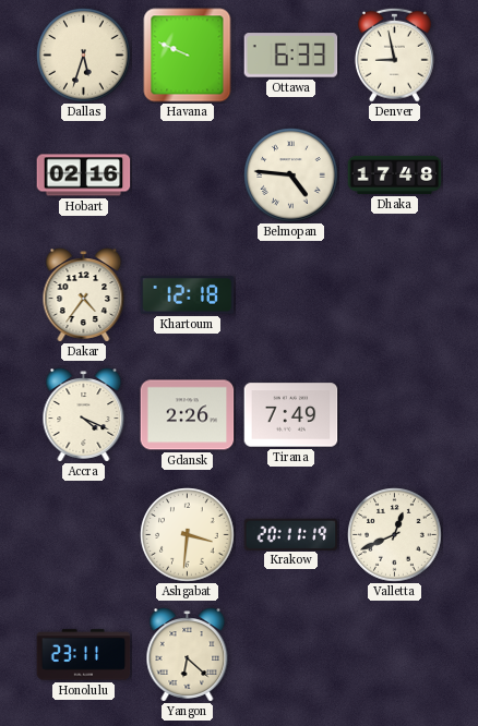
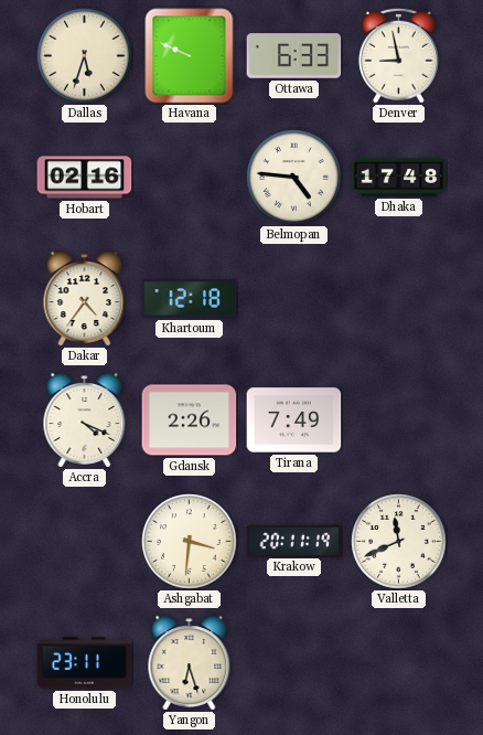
Valletta: 12:41 -> 11:41
Yangon: 6:22 -> 6:27
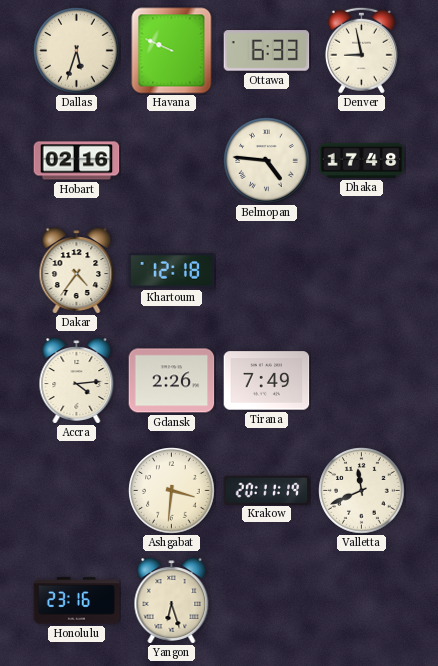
Accra: 4:19 -> 4:14
Honolulu: 23:11 -> 23:16
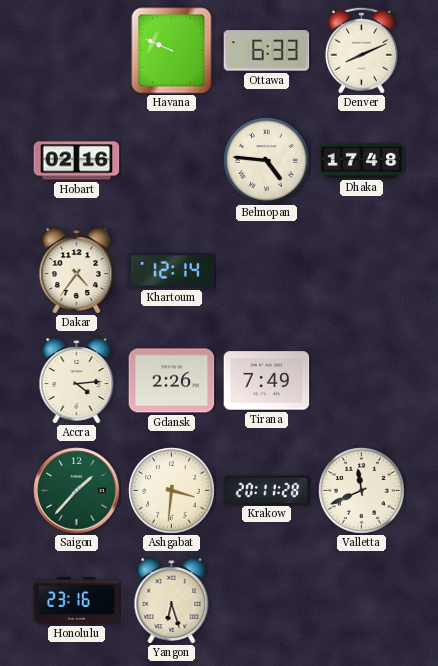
Dallas: 5:33 -> none
Denver: 8:58 -> 8:11
Khartoum: 12:18 -> 12:14
Saigon: none -> 1:37
Krakow: 20:11:19 -> 20:11:28
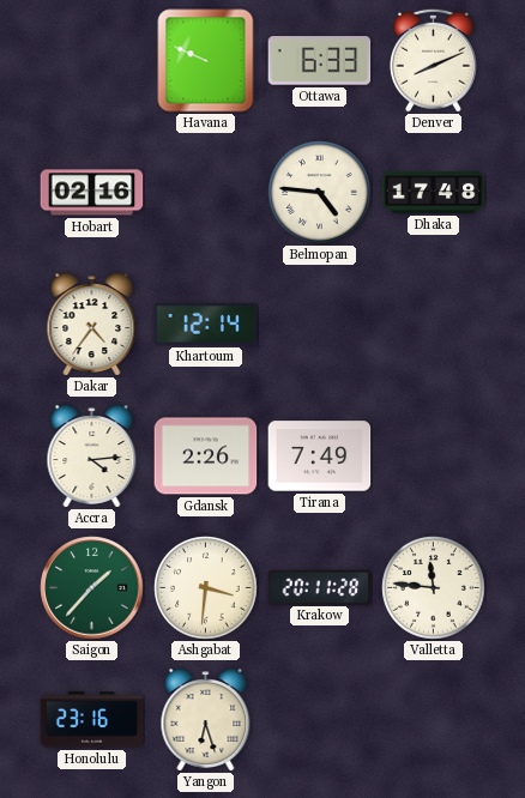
Valletta: 11:41 -> 11:46
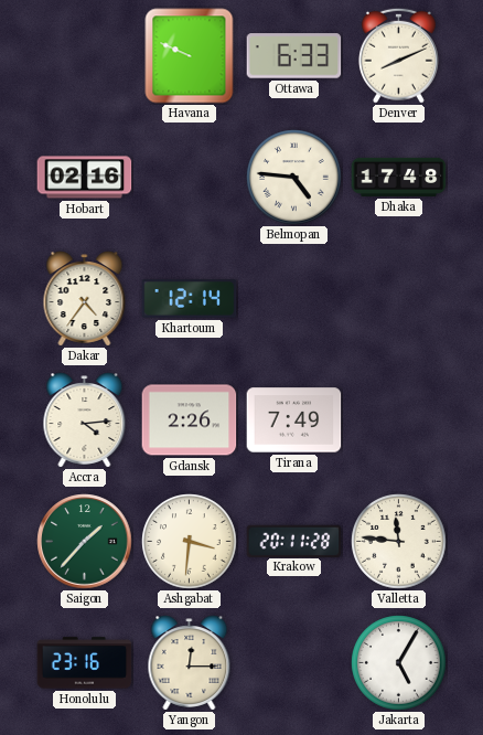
Yangon: 6:27 -> 12:15
Jakarta: none -> 5:05
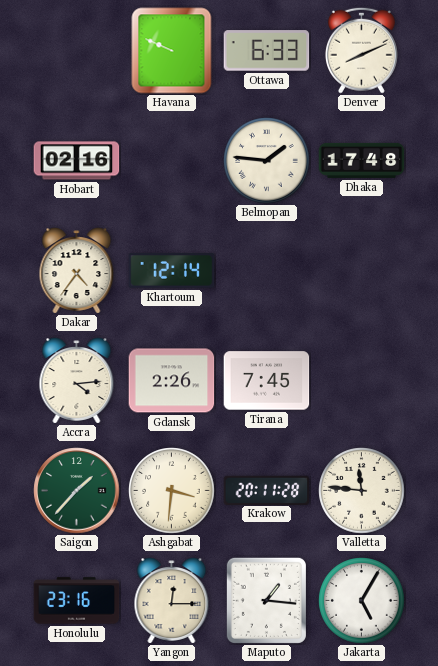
Belmopan: 4:46 -> 1:46
Tirana: 7:49 -> 7:45
Maputo: none -> 1:16
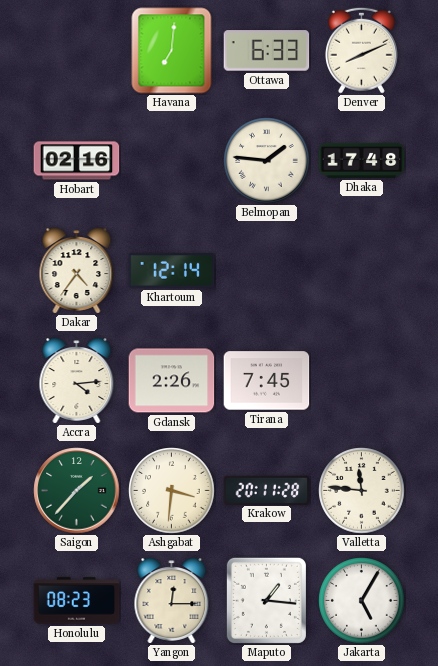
Havana: 9:49 -> 7:01
Honolulu: 23:16 -> 08:23
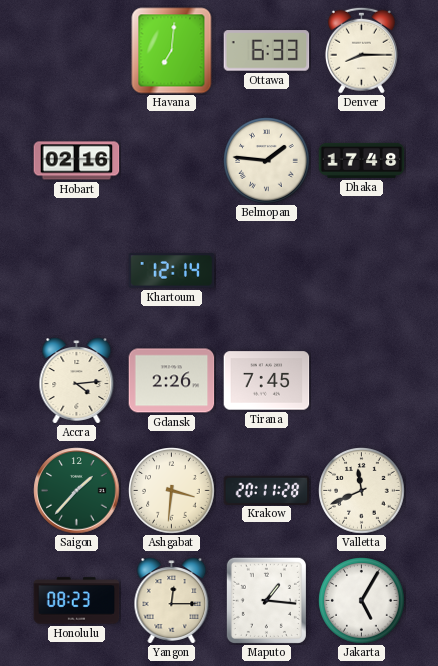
Denver: 8:11 -> 8:15
Dakar: 4:36 -> none
Valletta: 11:46 -> 11:41
